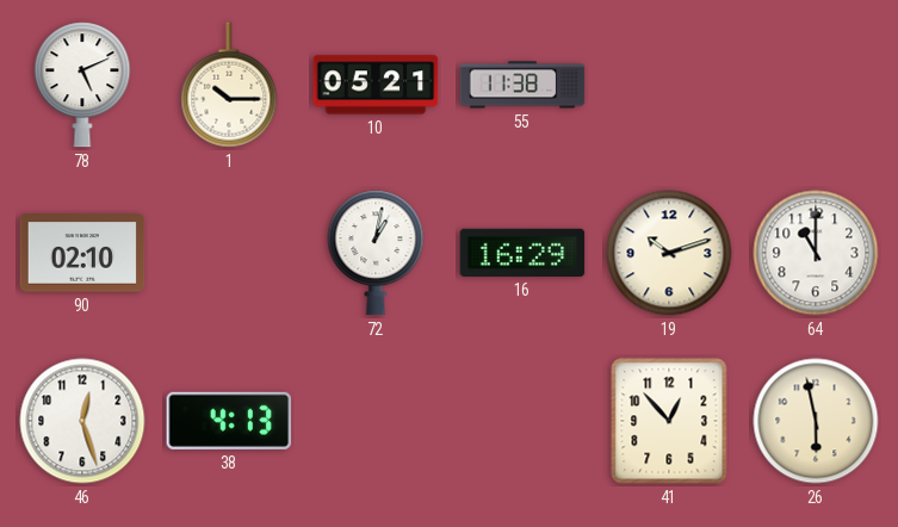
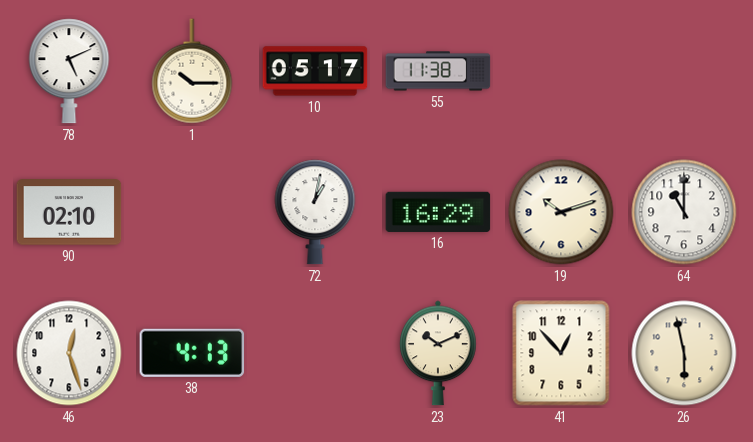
10: 05:21 -> 05:17
23: none -> 10:11
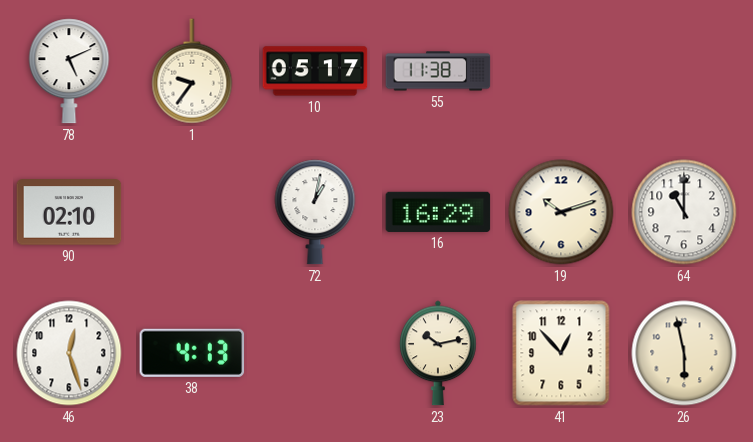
1: 10:15 -> 9:36
23: 10:11 -> 10:13
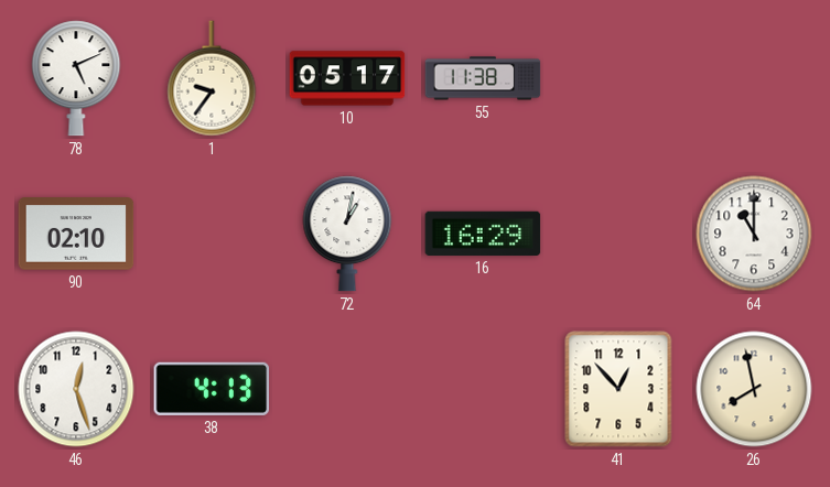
19: 10:12 -> none
23: 10:13 -> none
26: 5:58 -> 7:58
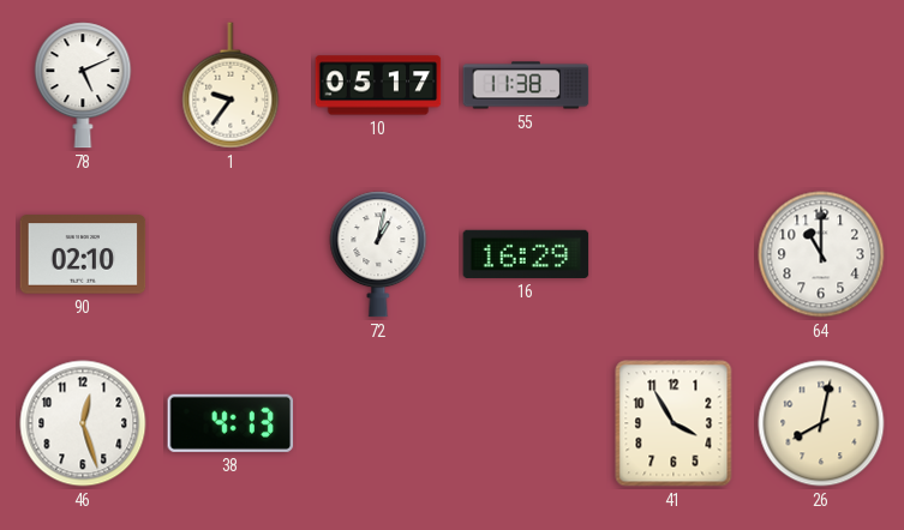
41: 12:53 -> 3:55
26: 7:58 -> 8:02
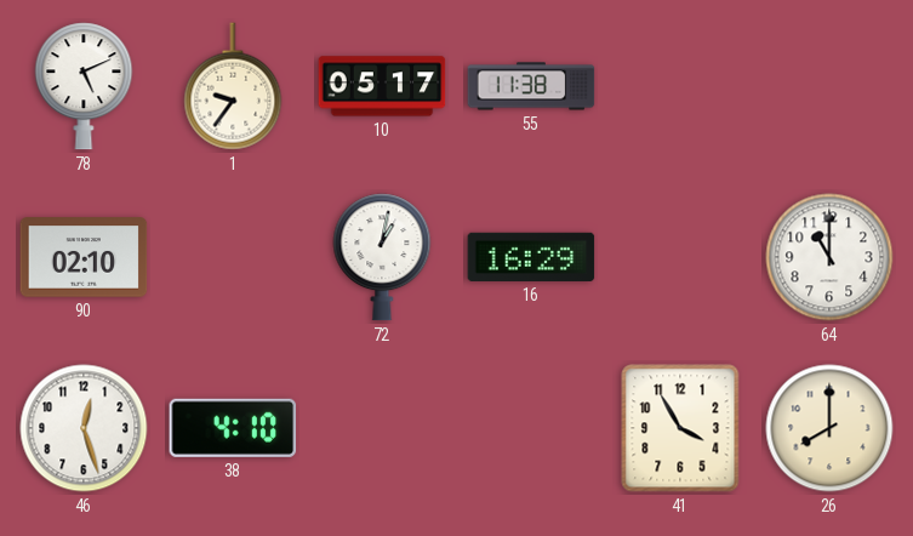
38: 4:13 -> 4:10
26: 8:02 -> 8:00
